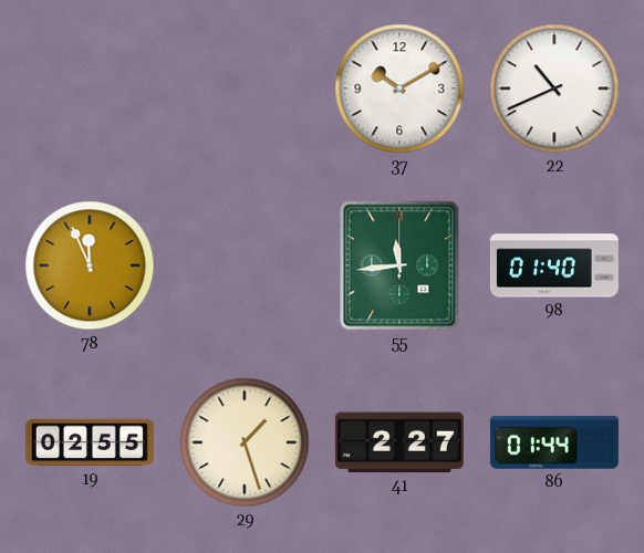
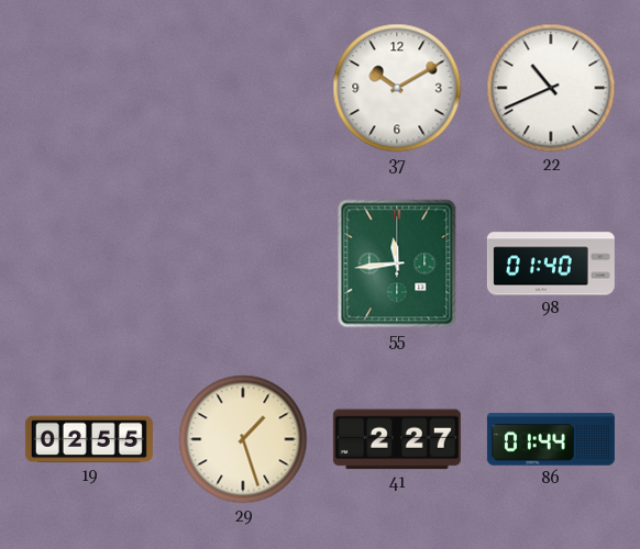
78: 11:56 -> none
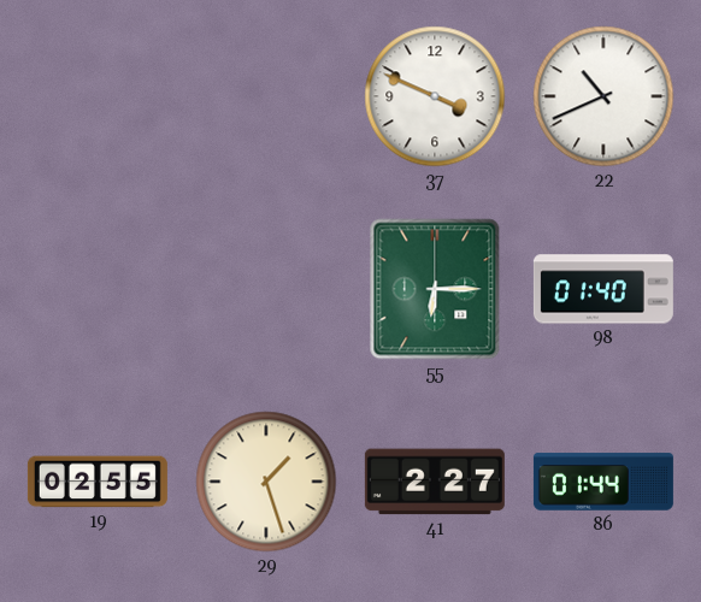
37: 10:10 -> 3:49
55: 11:44 -> 6:15
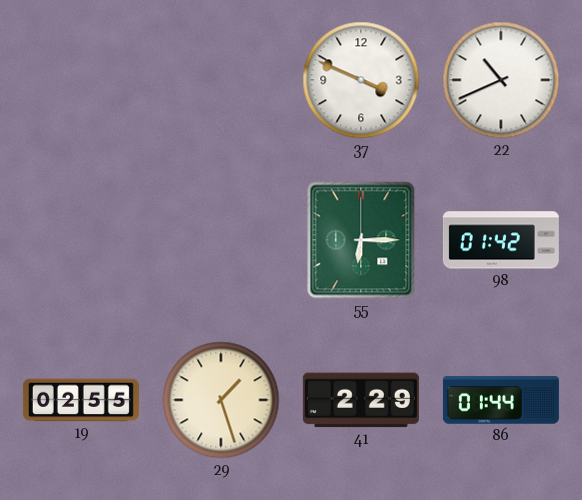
98: 01:40 -> 01:42
41: 2:27 -> 2:29
